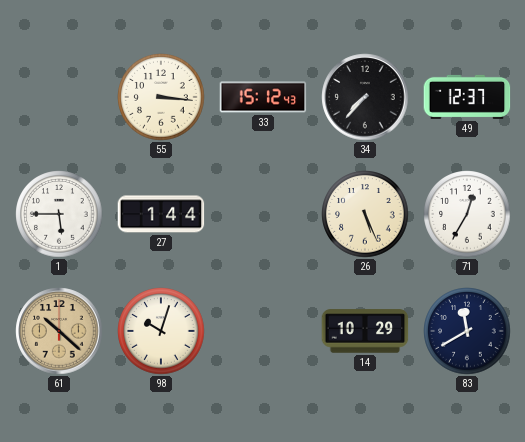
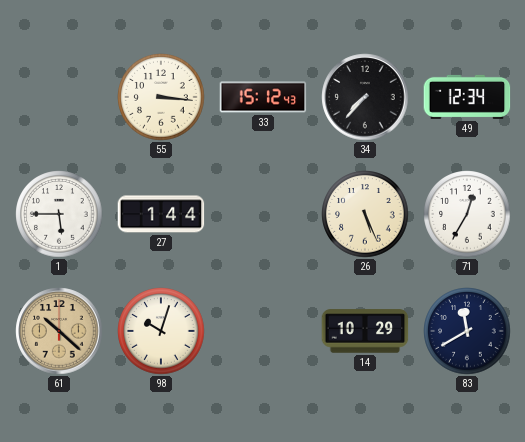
49: 12:37 -> 12:34
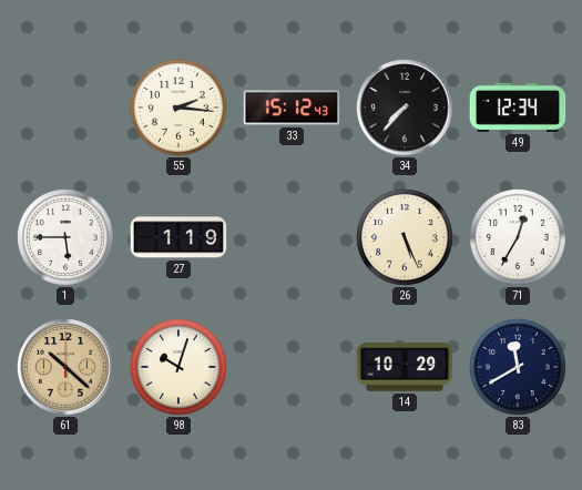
55: 3:16 -> 2:16
27: 1:44 -> 1:19
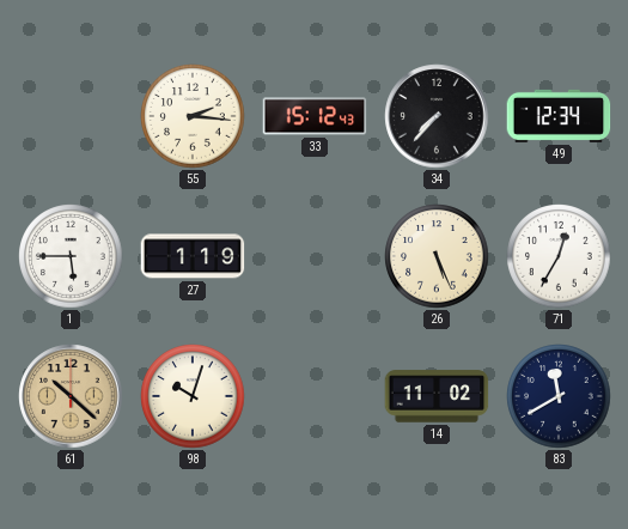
14: 10:29 -> 11:02
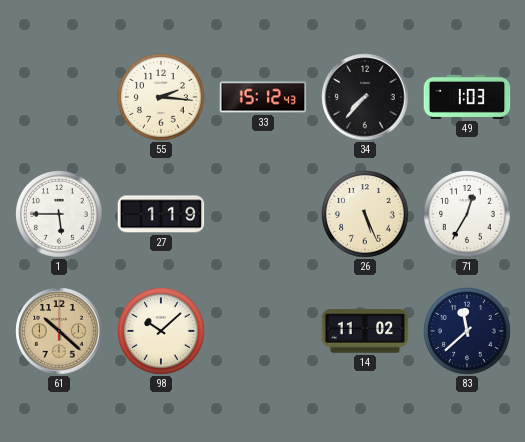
49: 12:34 -> 1:03
98: 10:03 -> 10:08
83: 11:40 -> 11:38
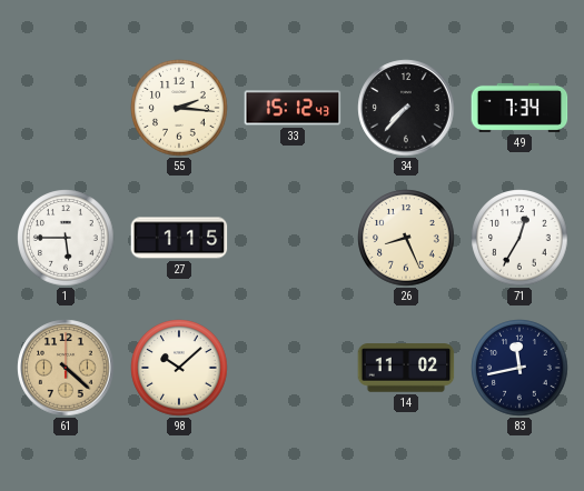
49: 1:03 -> 7:34
27: 1:19 -> 1:15
26: 5:26 -> 8:26
61: 10:22 -> 4:22
83: 11:38 -> 11:43
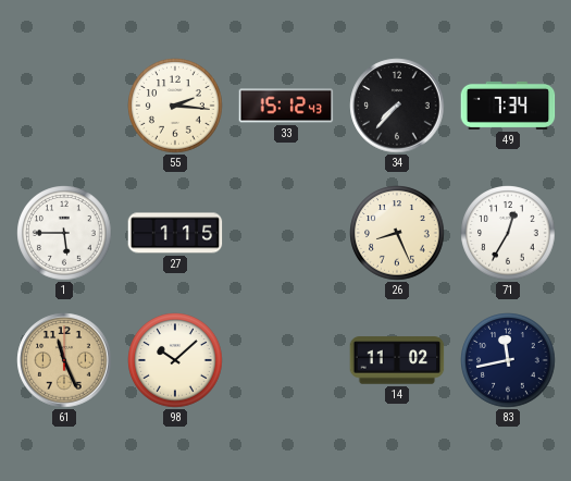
61: 4:22 -> 11:26
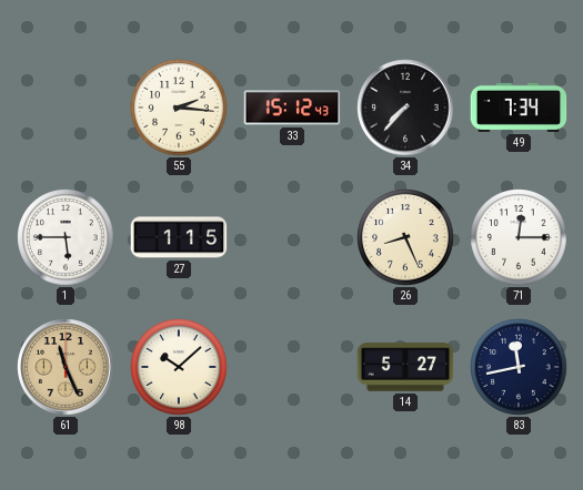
71: 12:35 -> 12:15
14: 11:02 -> 5:27
